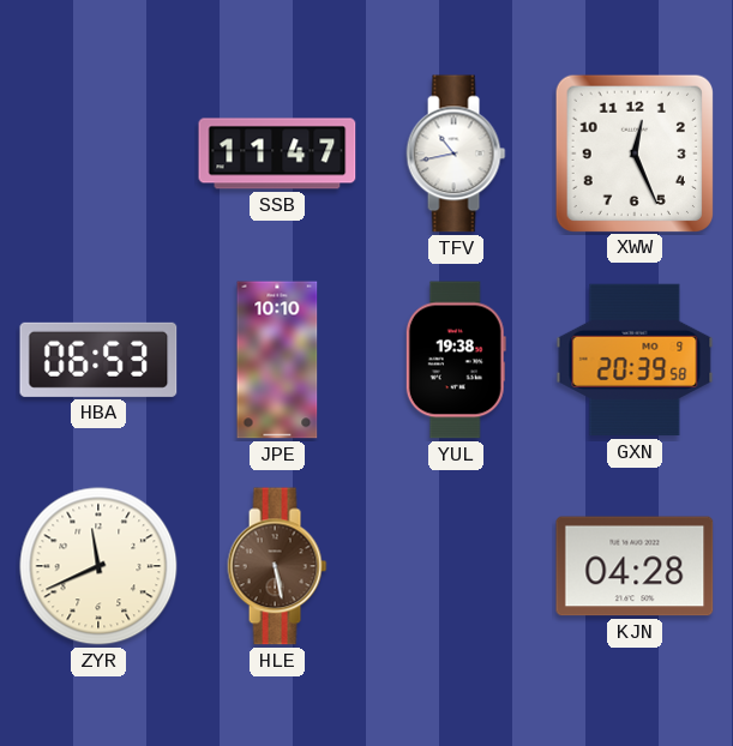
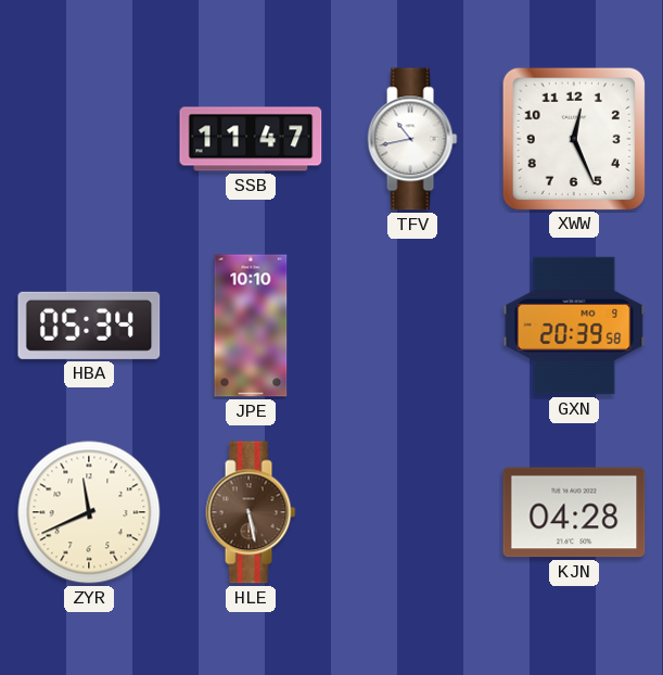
HBA: 06:53 -> 05:34
YUL: 19:38 -> none
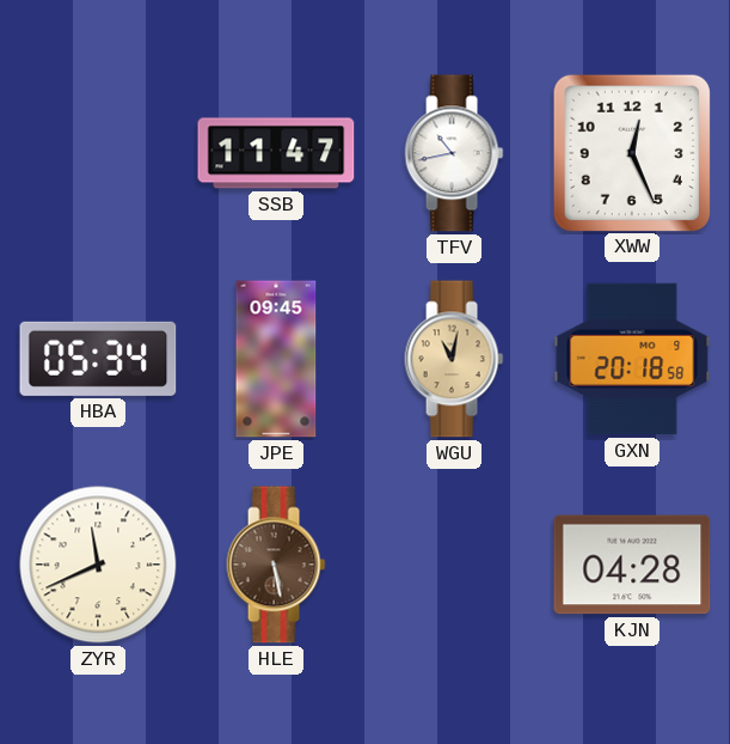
JPE: 10:10 -> 09:45
WGU: none -> 11:02
GXN: 20:39 -> 20:18
